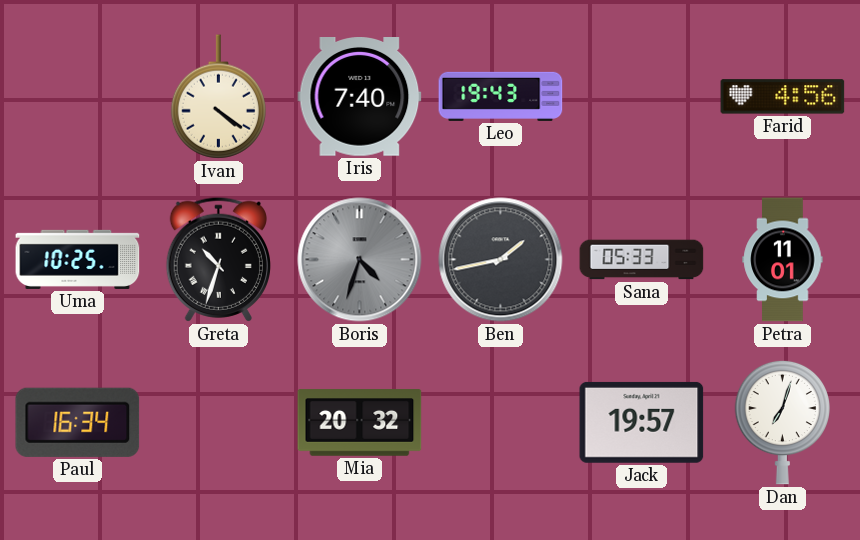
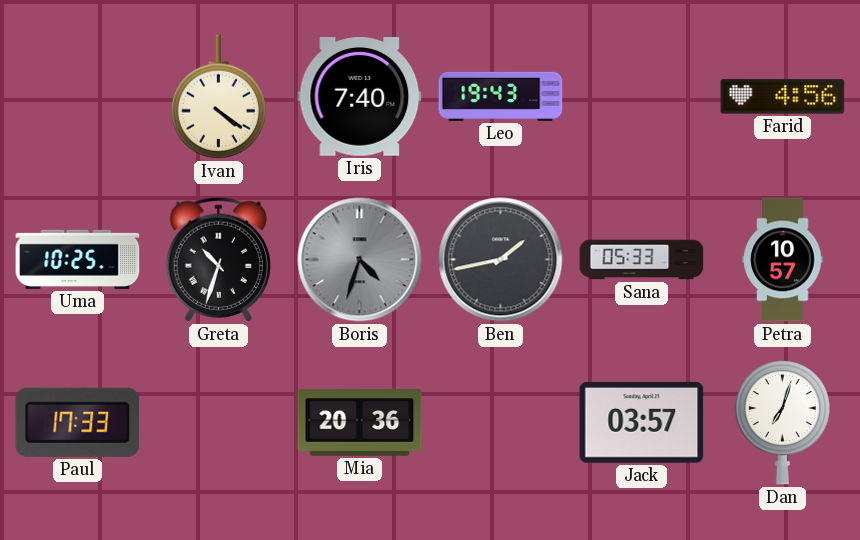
Petra: 11:01 -> 10:57
Paul: 16:34 -> 17:33
Mia: 20:32 -> 20:36
Jack: 19:57 -> 03:57
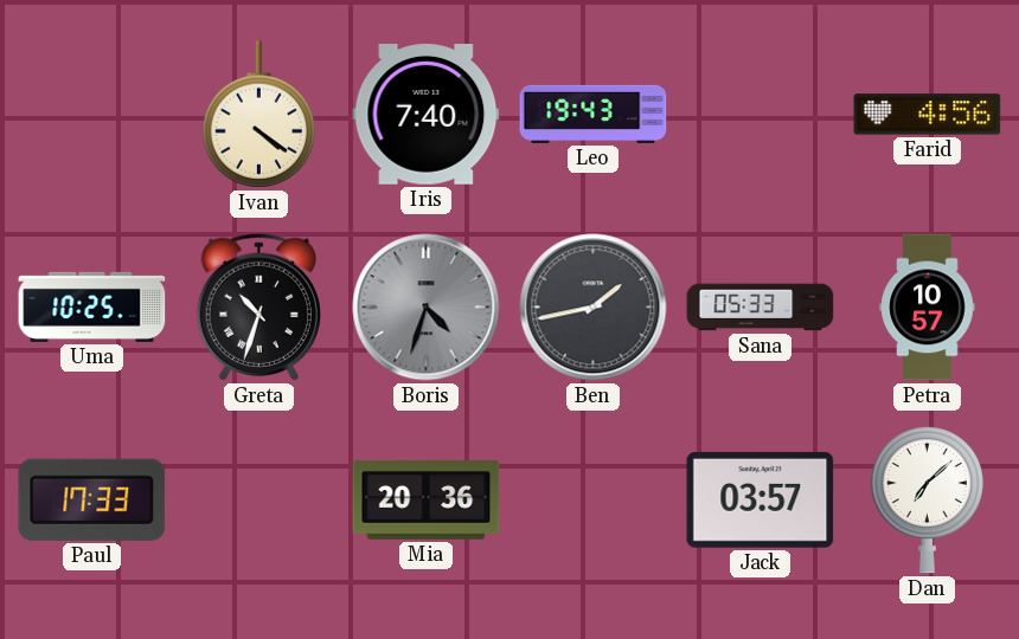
Dan: 7:03 -> 7:08
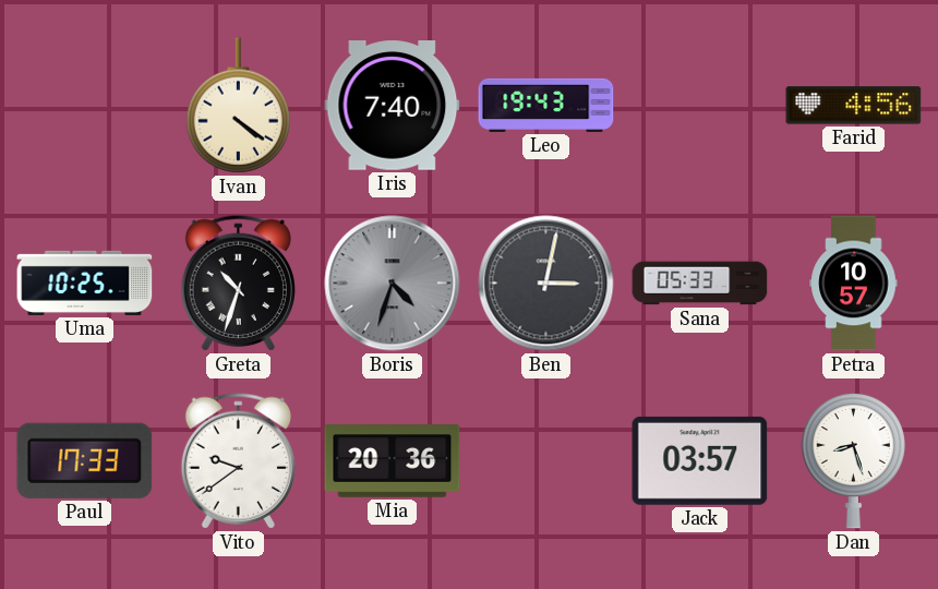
Ben: 1:43 -> 3:02
Vito: none -> 9:39
Dan: 7:08 -> 8:27
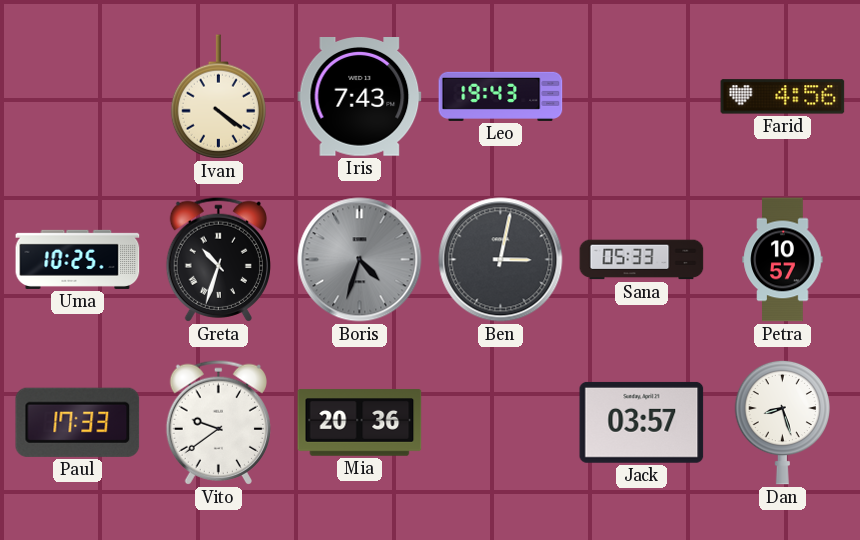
Iris: 7:40 -> 7:43
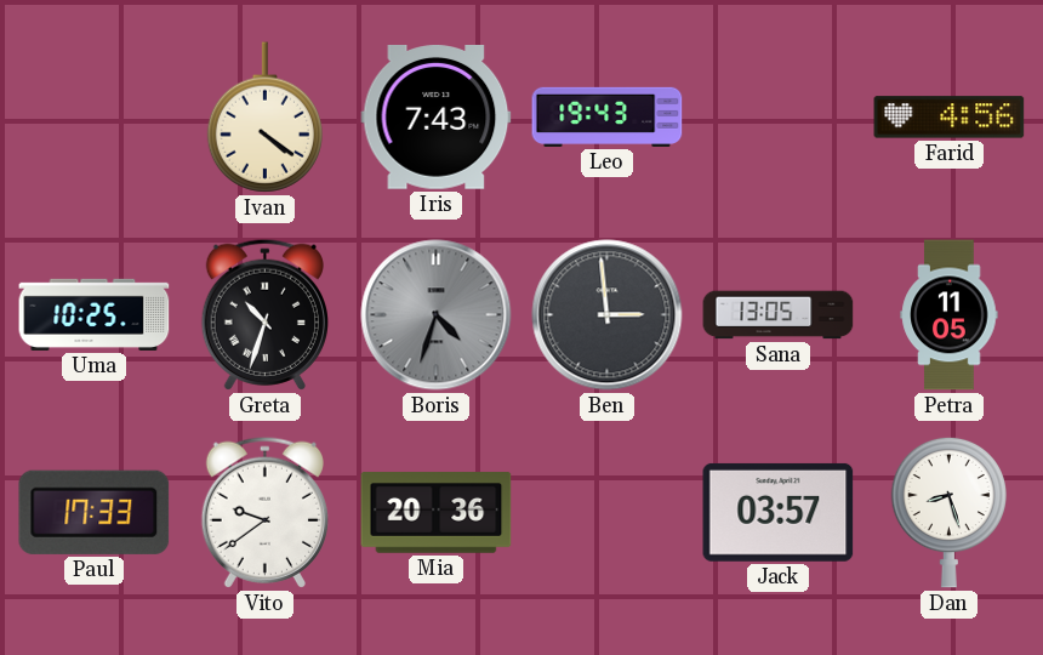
Ben: 3:02 -> 2:59
Sana: 05:33 -> 13:05
Petra: 10:57 -> 11:05
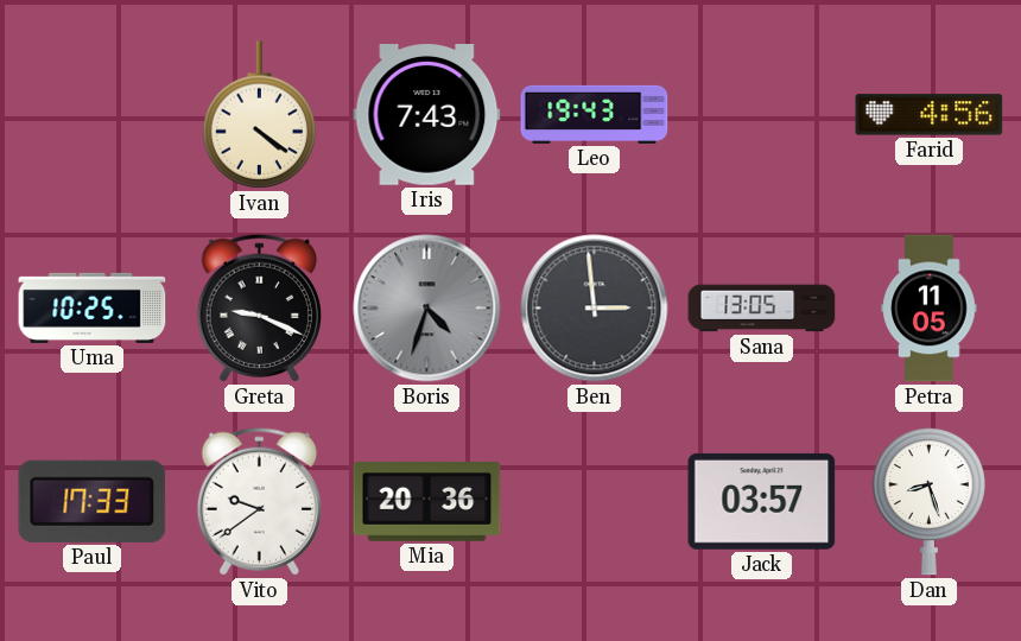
Greta: 10:33 -> 9:19
